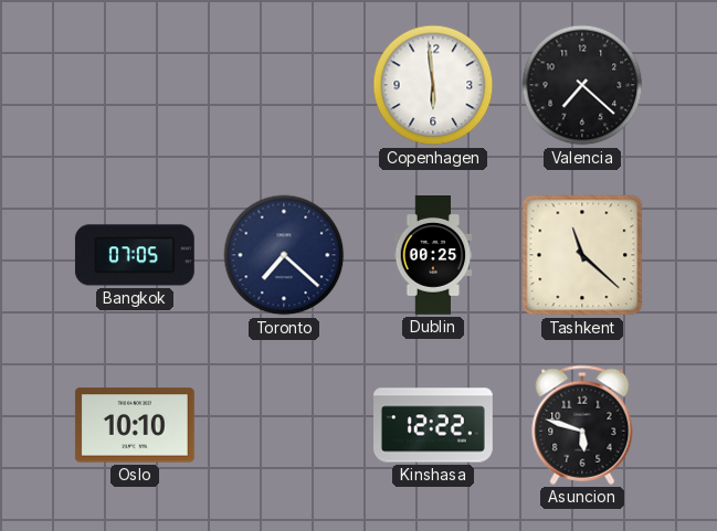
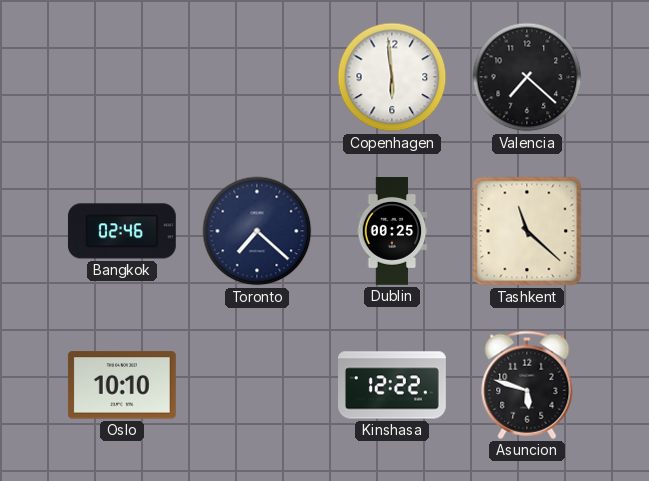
Bangkok: 07:05 -> 02:46
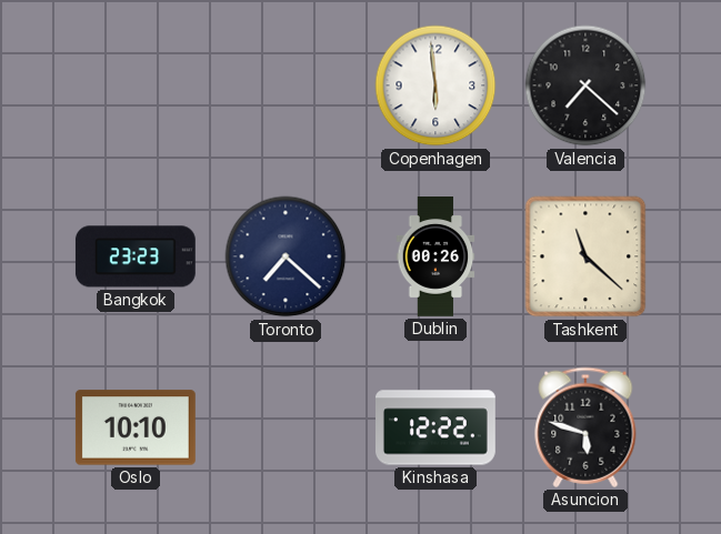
Bangkok: 02:46 -> 23:23
Dublin: 00:25 -> 00:26
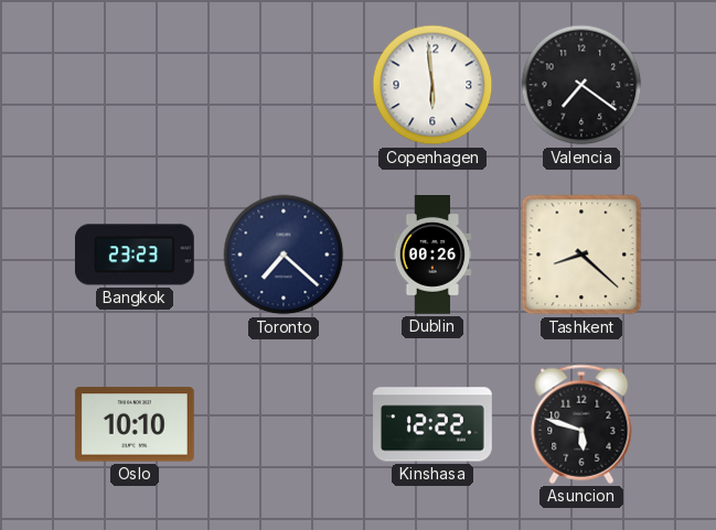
Valencia: 7:22 -> 7:21
Tashkent: 11:22 -> 8:22
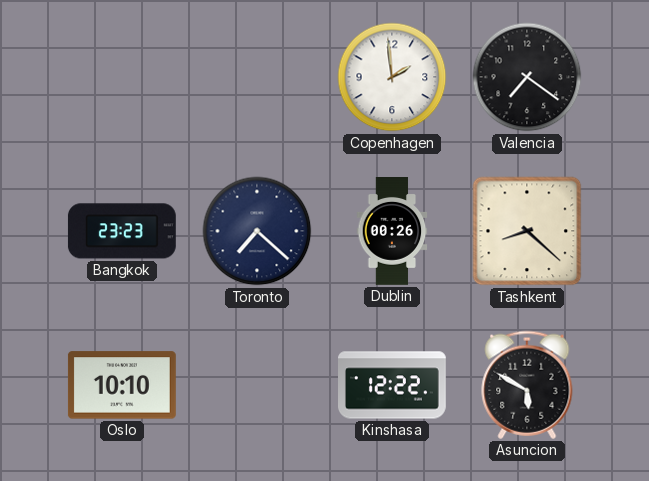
Copenhagen: 5:59 -> 1:59
Asuncion: 5:48 -> 5:50
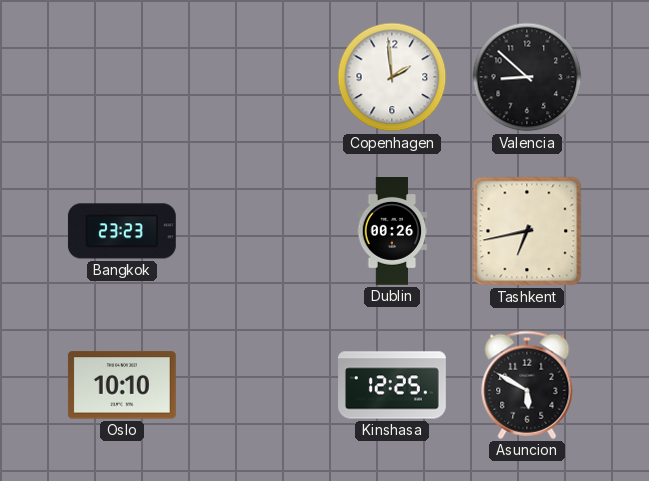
Valencia: 7:21 -> 8:52
Toronto: 7:22 -> none
Tashkent: 8:22 -> 6:43
Kinshasa: 12:22 -> 12:25
